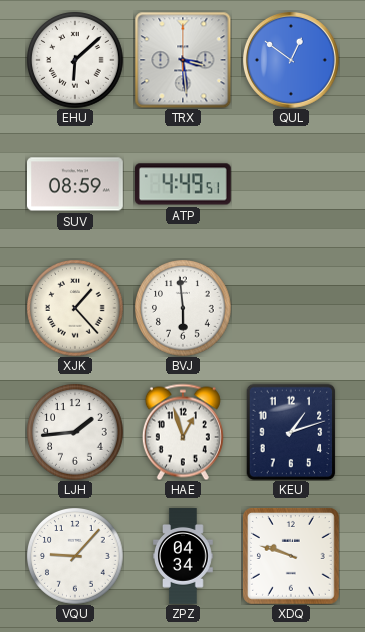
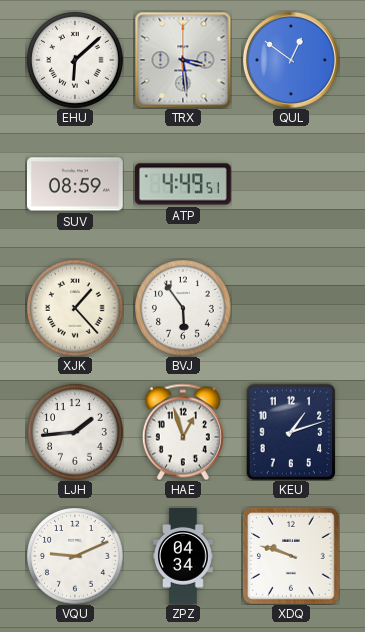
BVJ: 5:59 -> 5:54
VQU: 9:07 -> 9:11
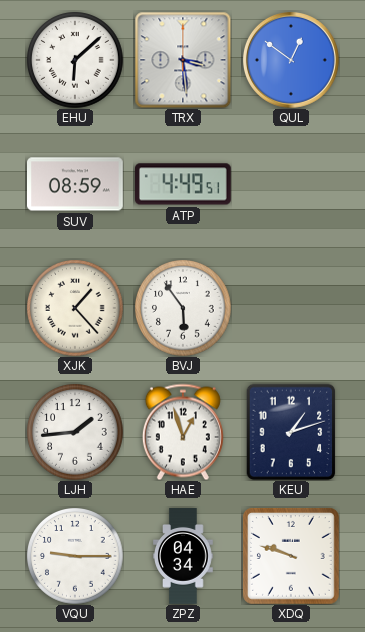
VQU: 9:11 -> 9:15
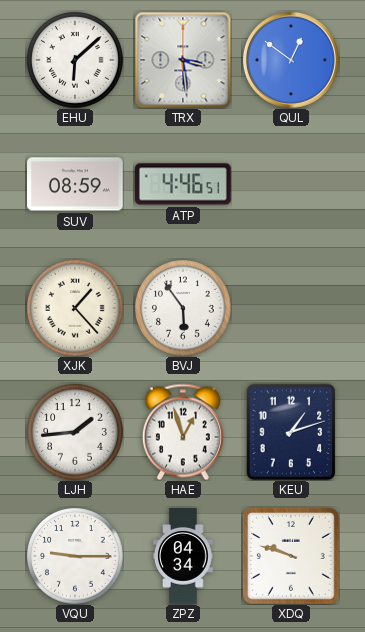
ATP: 4:49 -> 4:46
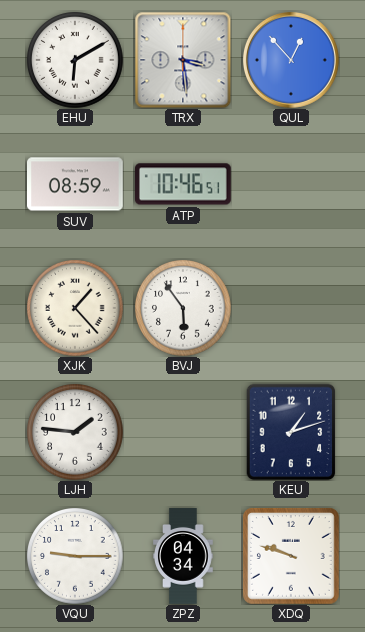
EHU: 6:08 -> 6:10
QUL: 12:51 -> 12:53
ATP: 4:46 -> 10:46
LJH: 1:44 -> 1:46
HAE: 12:57 -> none
